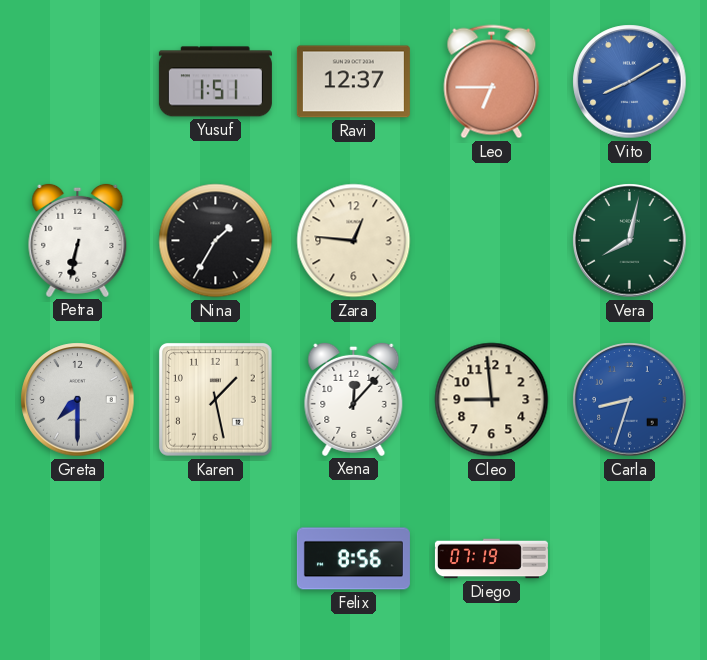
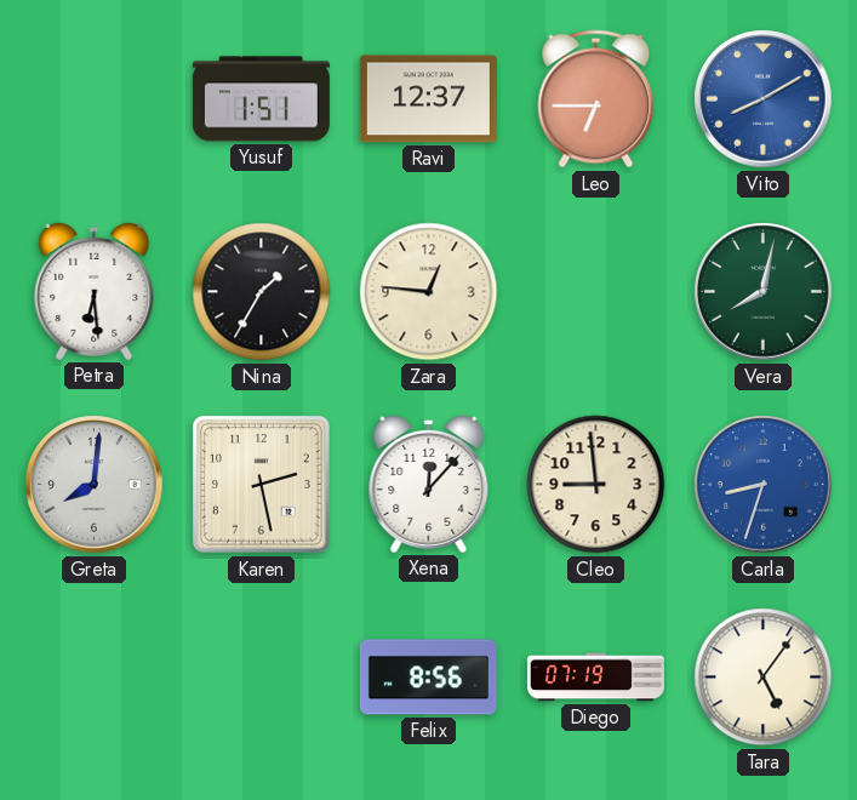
Petra: 6:32 -> 6:29
Greta: 7:30 -> 8:01
Karen: 1:28 -> 2:28
Tara: none -> 5:06
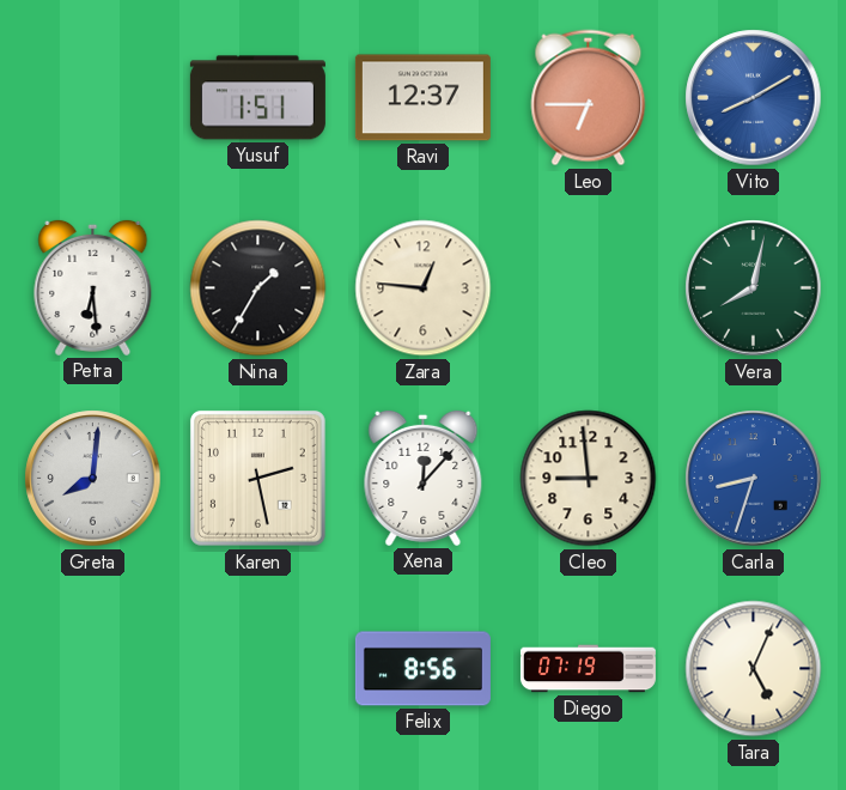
Tara: 5:06 -> 5:04
